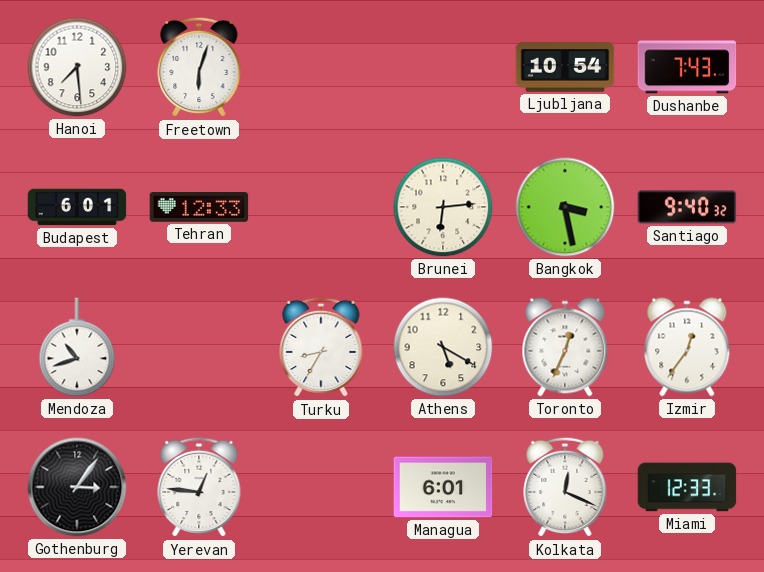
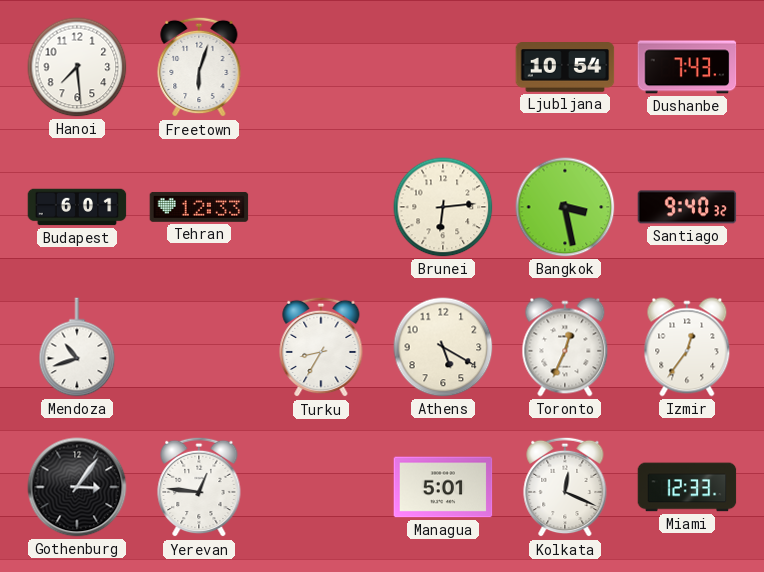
Managua: 6:01 -> 5:01
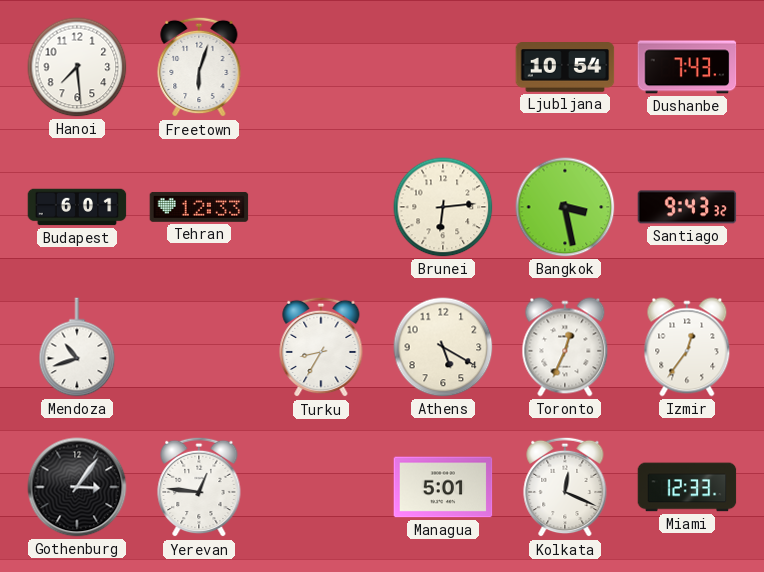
Santiago: 9:40 -> 9:43
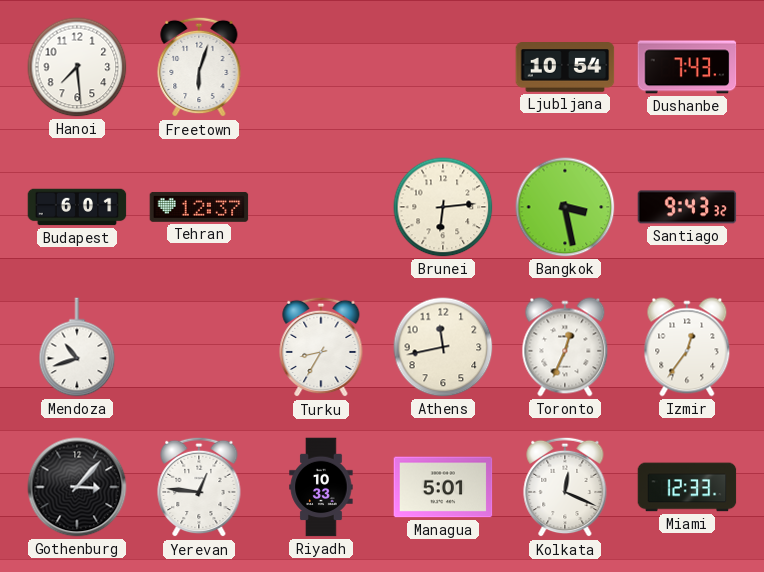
Tehran: 12:33 -> 12:37
Athens: 5:20 -> 11:43
Gothenburg: 3:06 -> 3:07
Riyadh: none -> 10:33
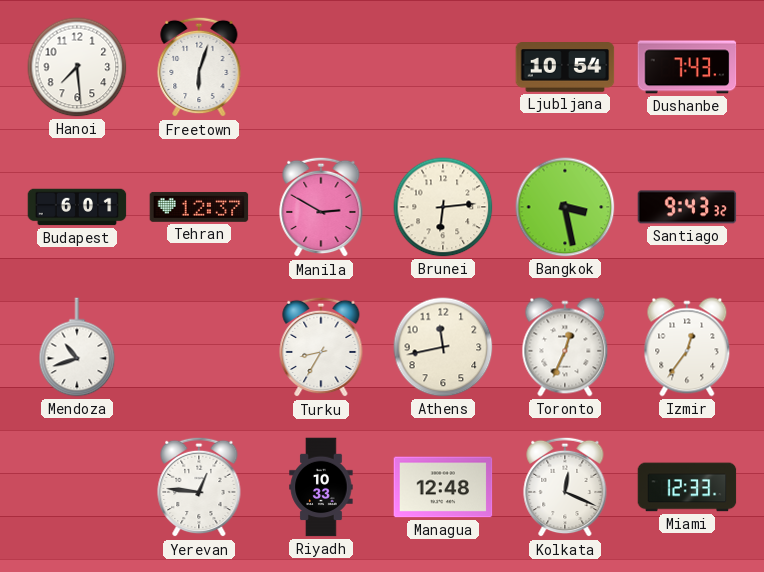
Manila: none -> 2:50
Gothenburg: 3:07 -> none
Managua: 5:01 -> 12:48
